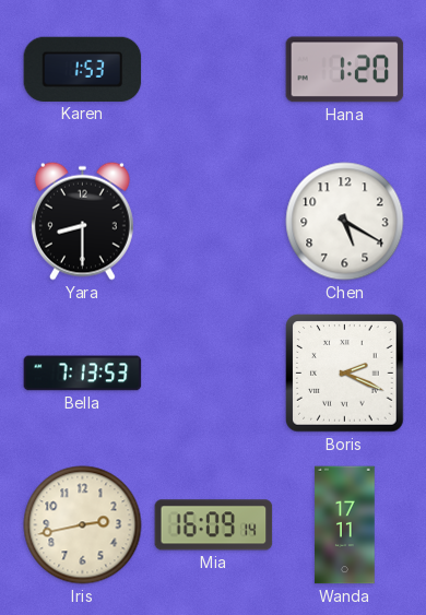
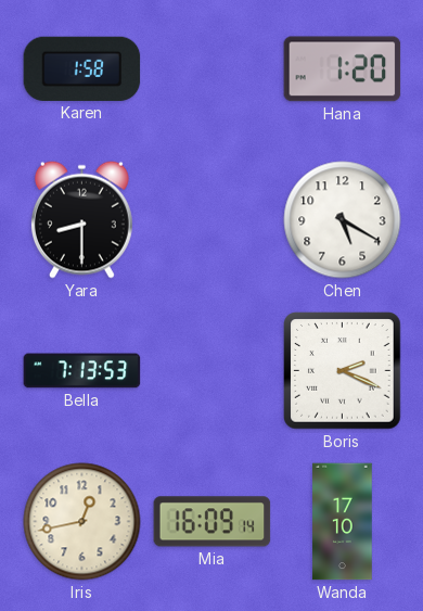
Karen: 1:53 -> 1:58
Iris: 2:43 -> 12:43
Wanda: 17:11 -> 17:10
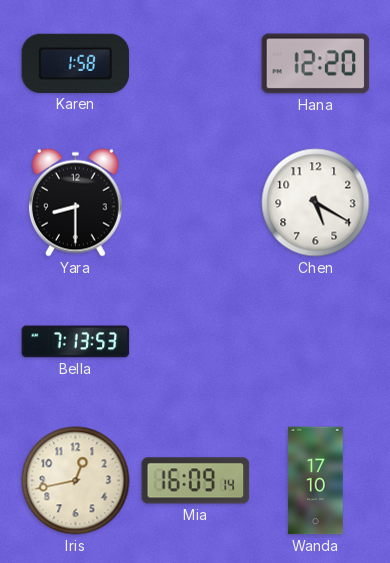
Hana: 1:20 -> 12:20
Boris: 2:19 -> none
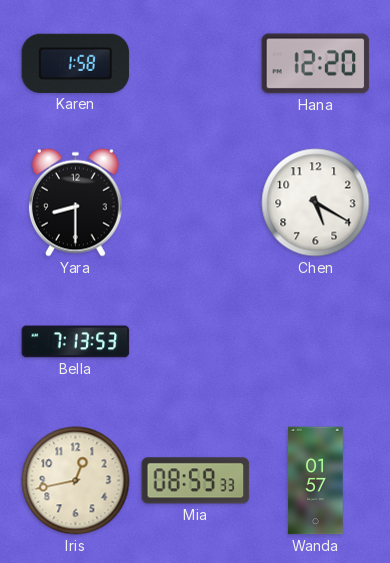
Mia: 16:09 -> 08:59
Wanda: 17:10 -> 01:57
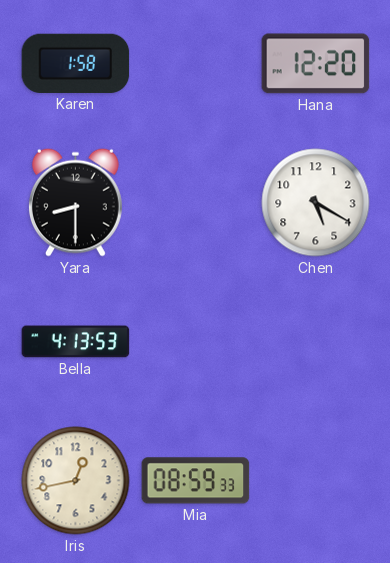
Bella: 7:13 -> 4:13
Wanda: 01:57 -> none
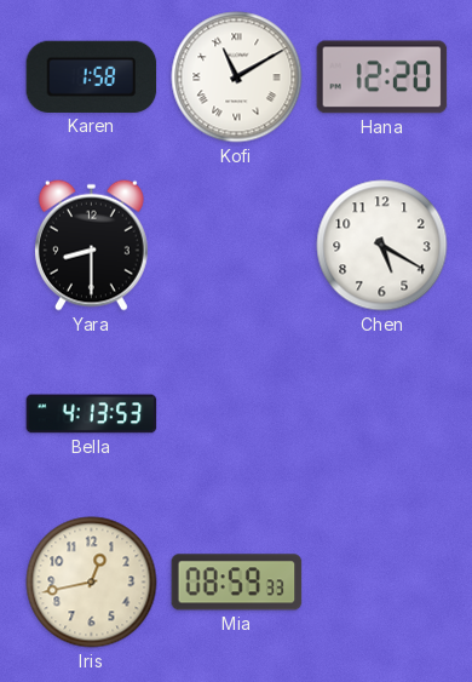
Kofi: none -> 11:10
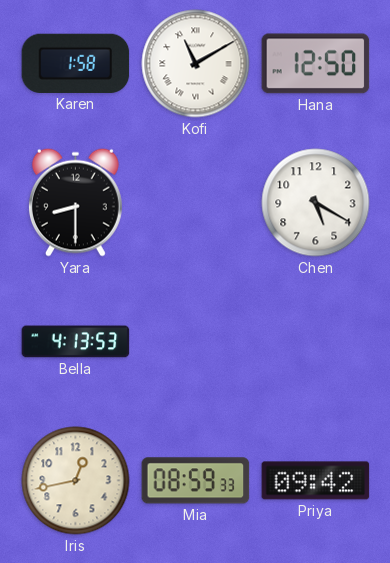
Hana: 12:20 -> 12:50
Priya: none -> 09:42
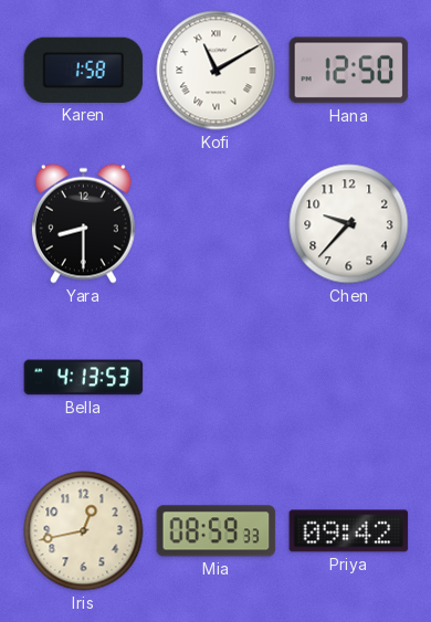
Chen: 5:20 -> 9:37
